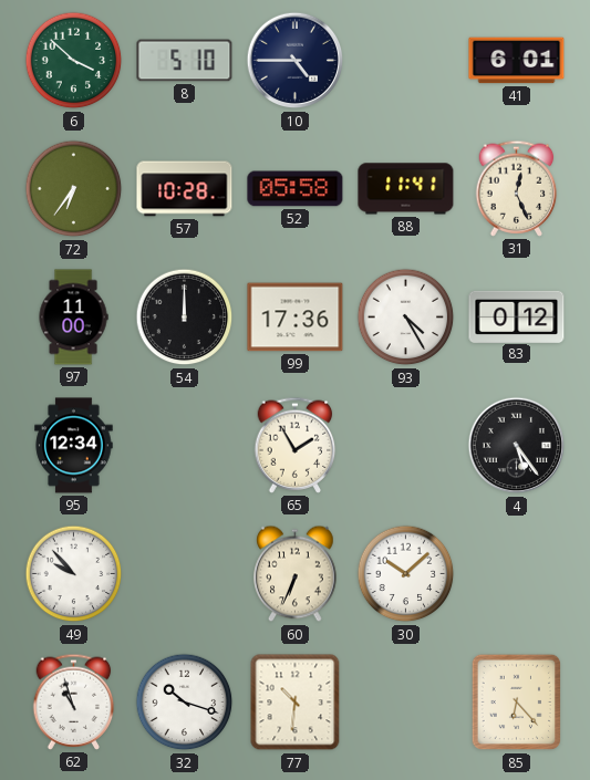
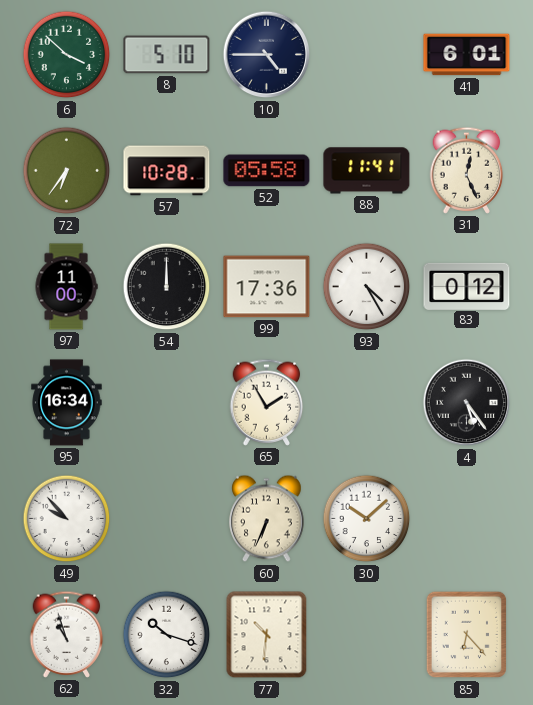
95: 12:34 -> 16:34
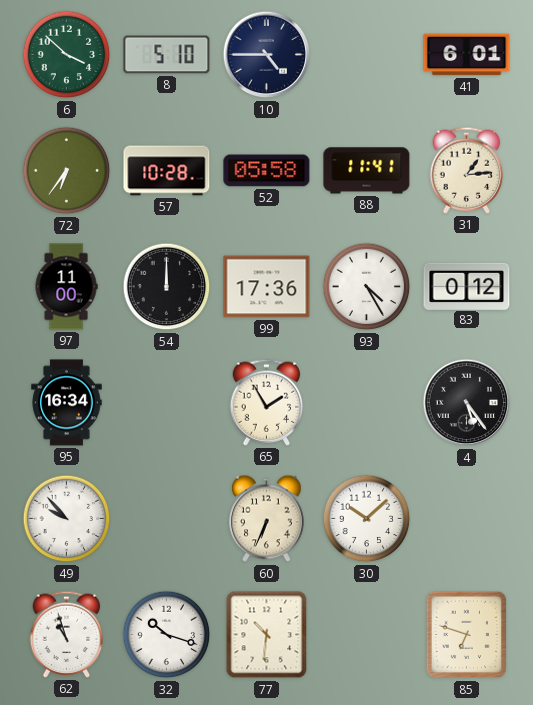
31: 12:26 -> 1:14
85: 6:23 -> 6:48
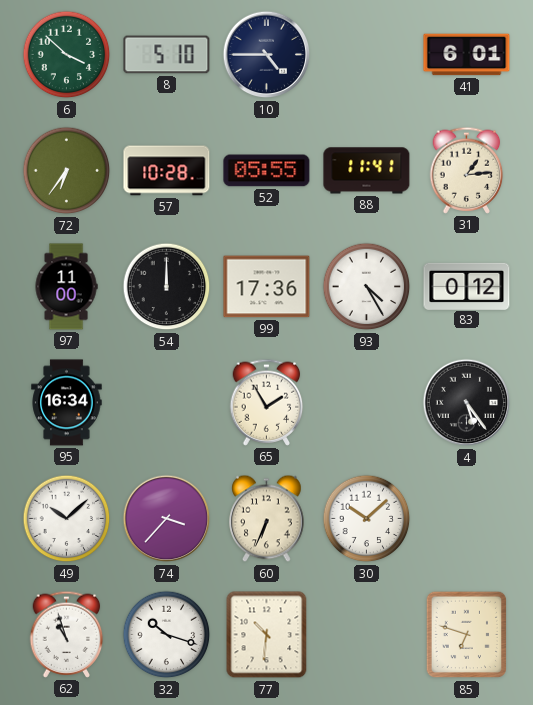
52: 05:58 -> 05:55
49: 9:53 -> 10:08
74: none -> 3:37
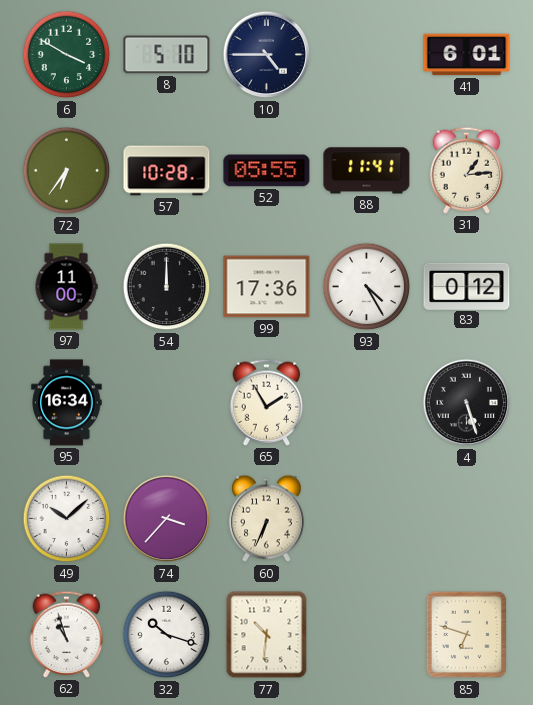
6: 3:52 -> 3:50
4: 5:24 -> 5:27
30: 10:08 -> none
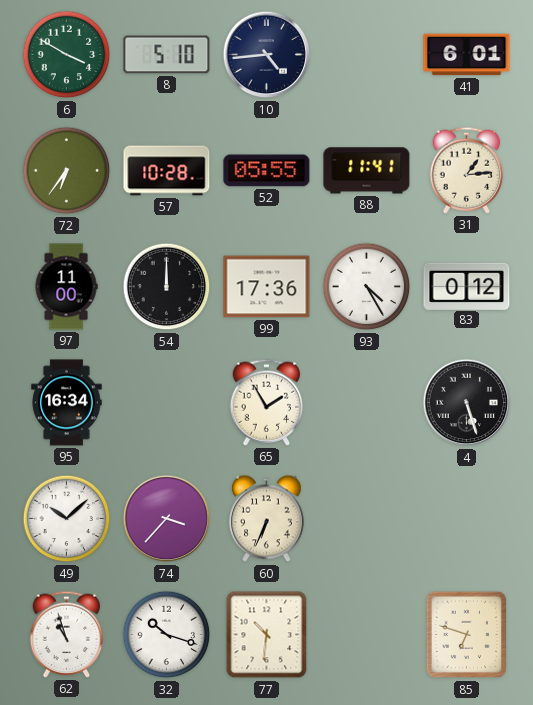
10: 4:45 -> 4:44
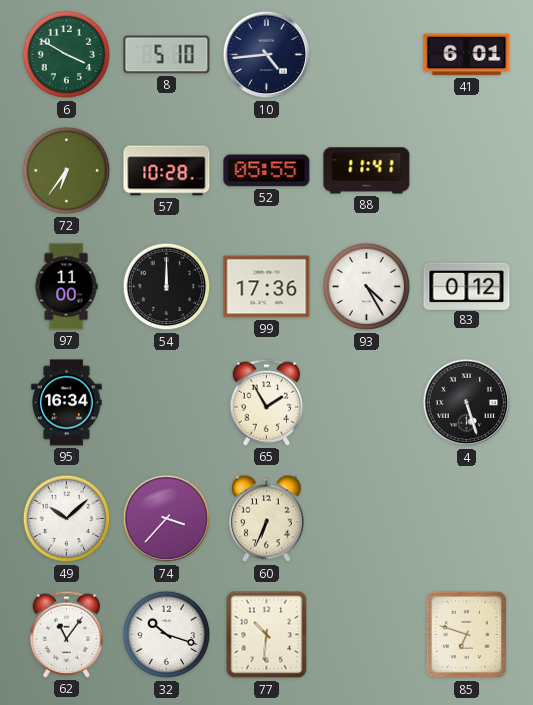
31: 1:14 -> none
62: 10:57 -> 11:06
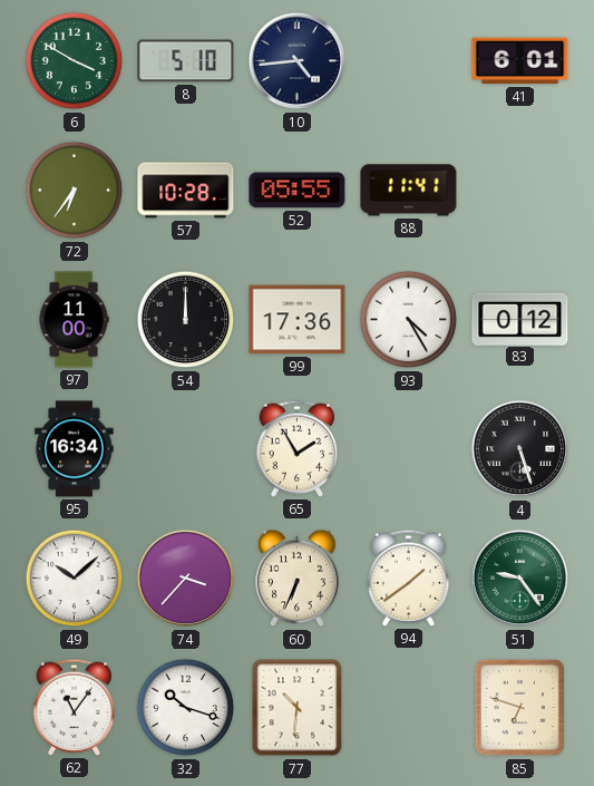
94: none -> 1:39
51: none -> 9:24
